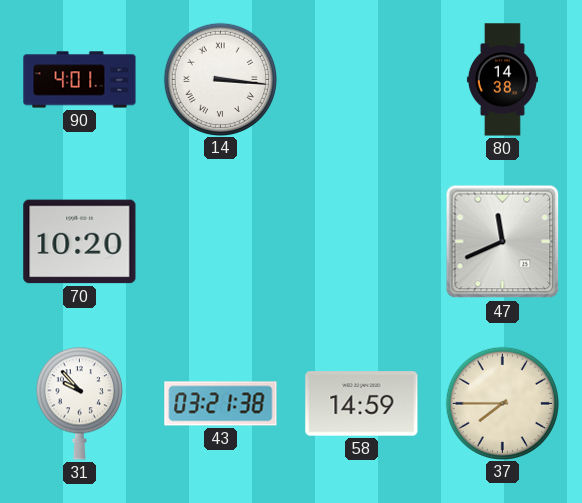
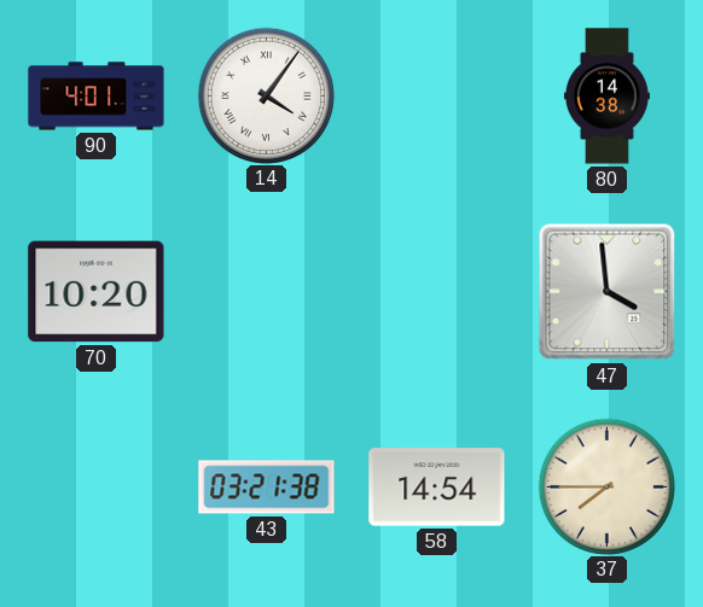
14: 3:16 -> 4:06
47: 11:41 -> 3:59
31: 9:53 -> none
58: 14:59 -> 14:54
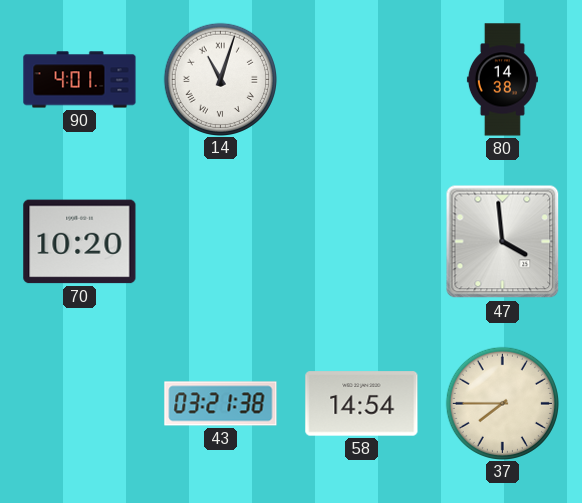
14: 4:06 -> 11:03
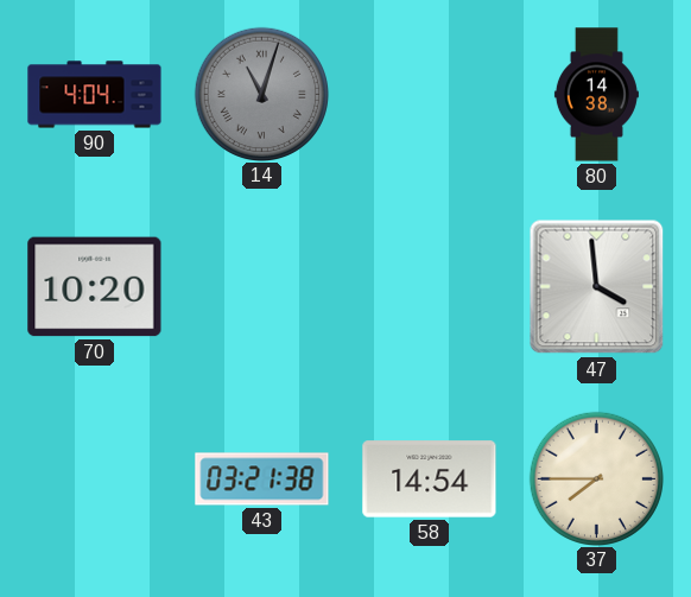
90: 4:01 -> 4:04
14 dial: white -> grey
